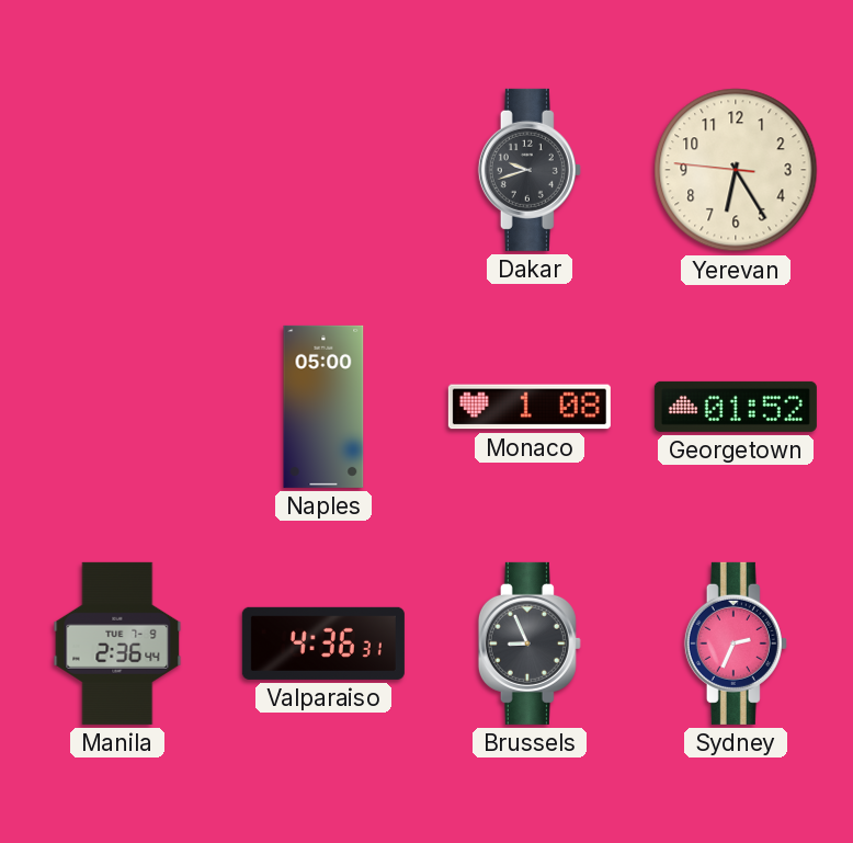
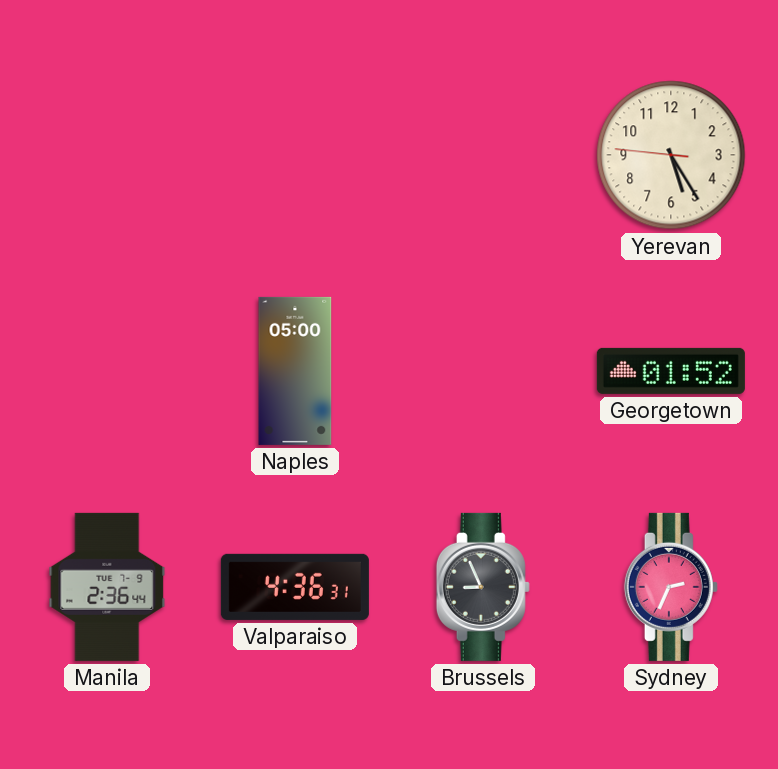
Dakar: 9:42 -> none
Yerevan: 6:24 -> 5:24
Monaco: 1:08 -> none
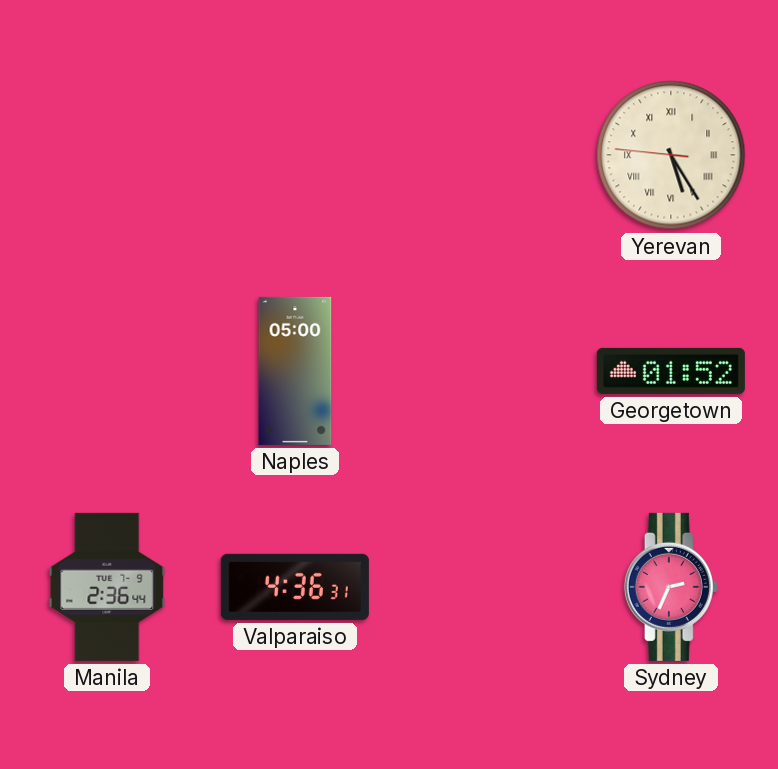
Yerevan numerals: Arabic -> Roman
Brussels: 8:56 -> none
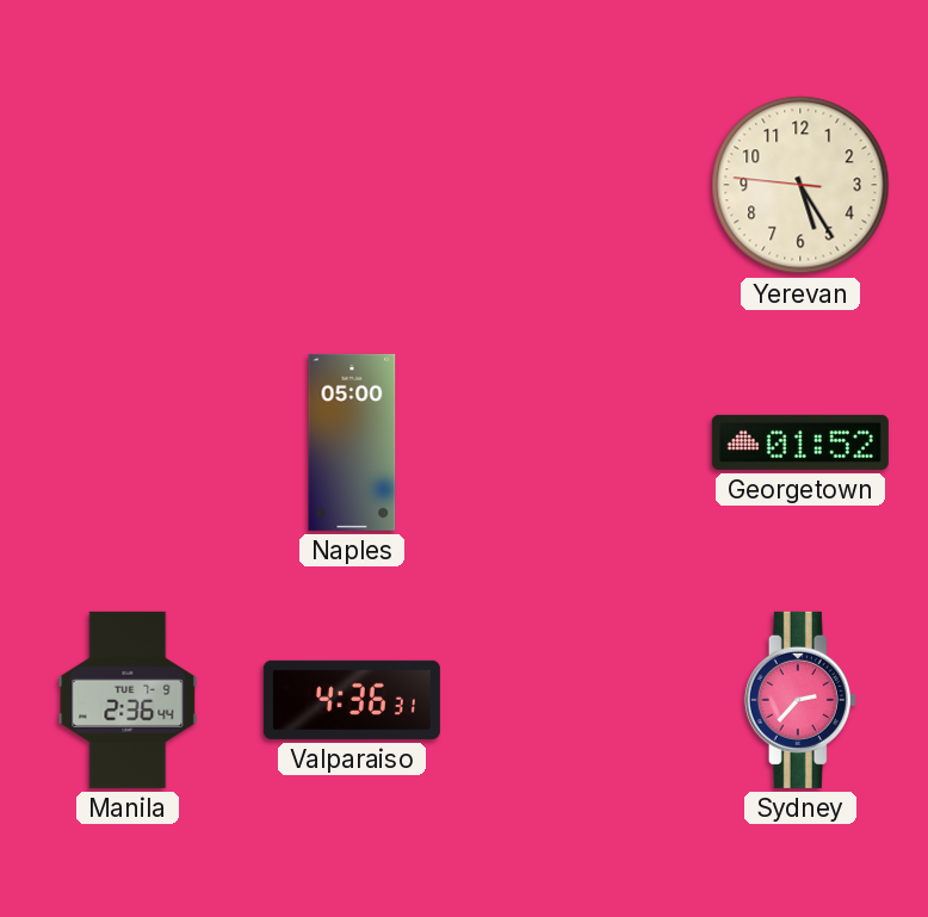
Yerevan numerals: Roman -> Arabic
Sydney: 2:34 -> 2:37
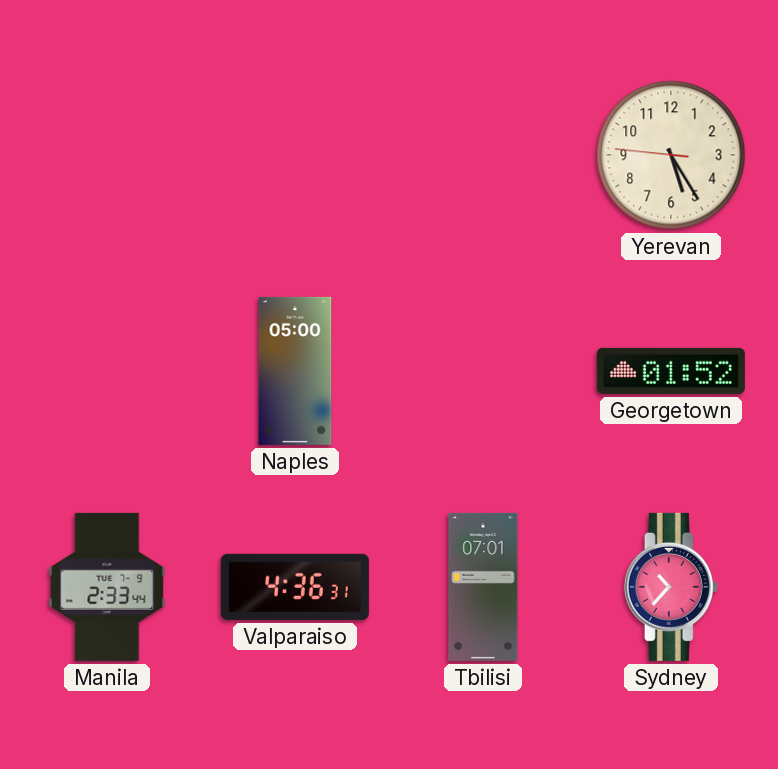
Manila: 2:36 -> 2:33
Tbilisi: none -> 07:01
Sydney: 2:37 -> 10:37
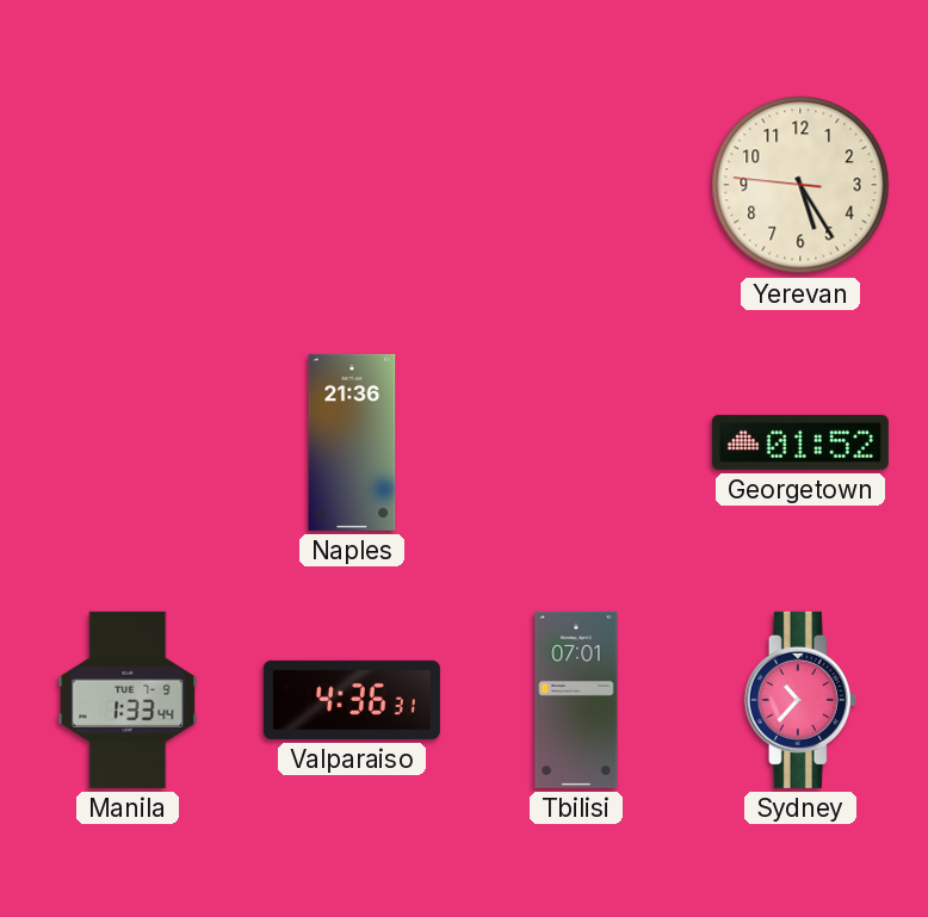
Naples: 05:00 -> 21:36
Manila: 2:33 -> 1:33
